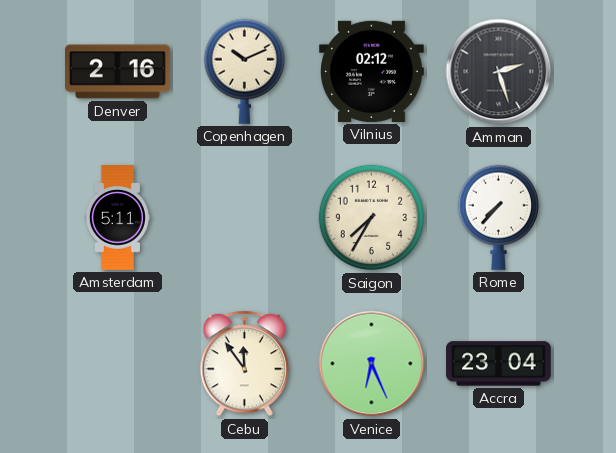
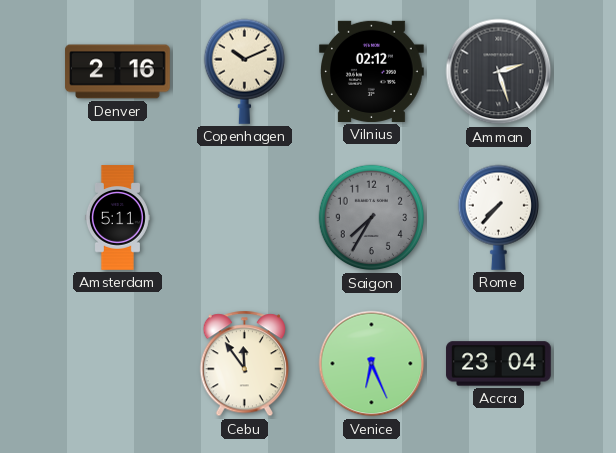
Saigon dial: cream -> grey
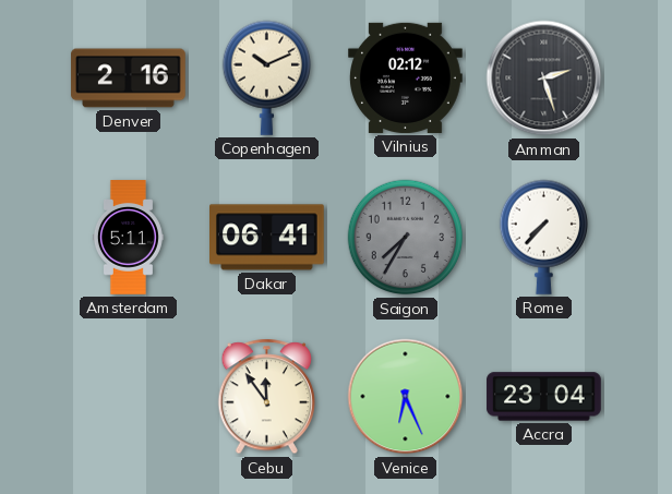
Dakar: none -> 06:41
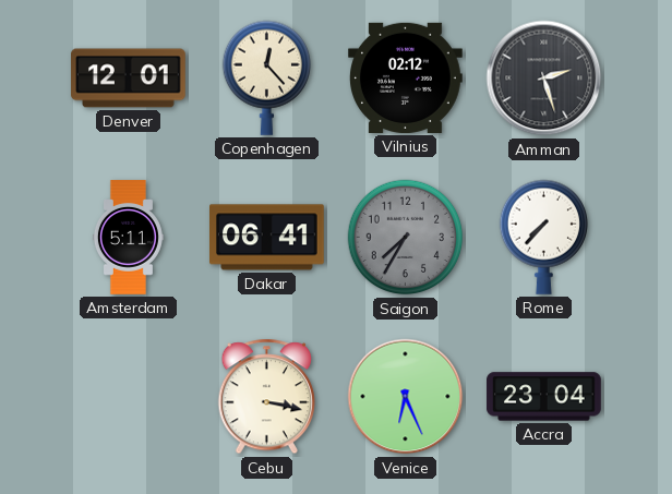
Denver: 2:16 -> 12:01
Copenhagen: 10:11 -> 12:23
Cebu: 11:54 -> 3:17
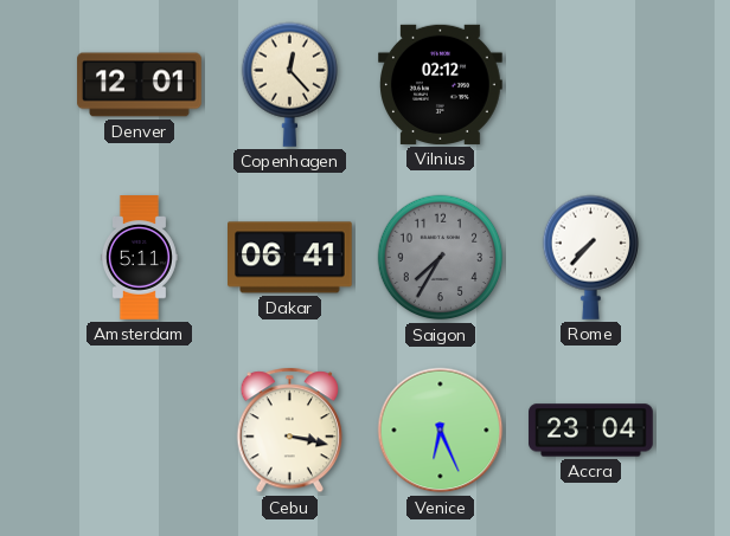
Amman: 2:27 -> none
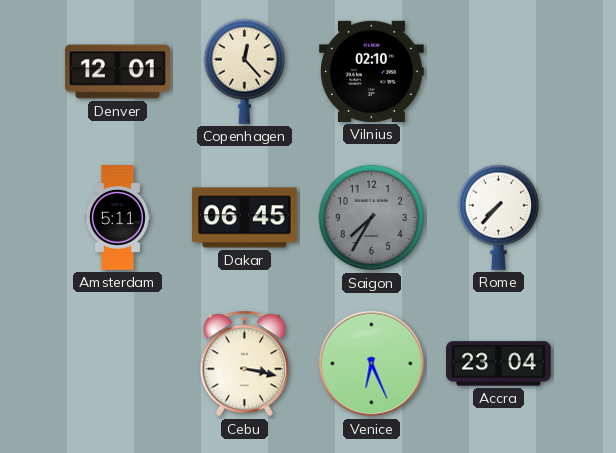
Vilnius: 02:12 -> 02:10
Dakar: 06:41 -> 06:45
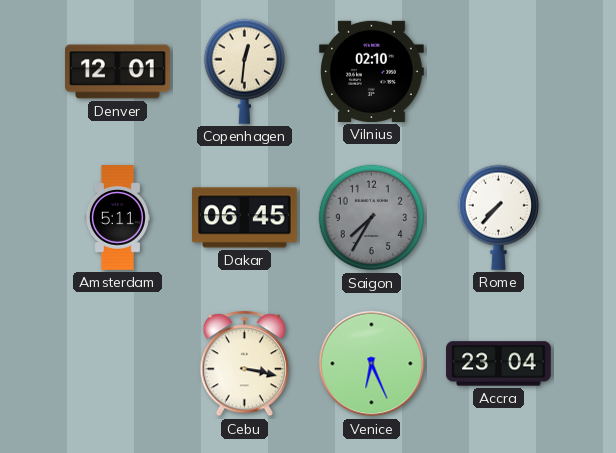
Copenhagen: 12:23 -> 12:31
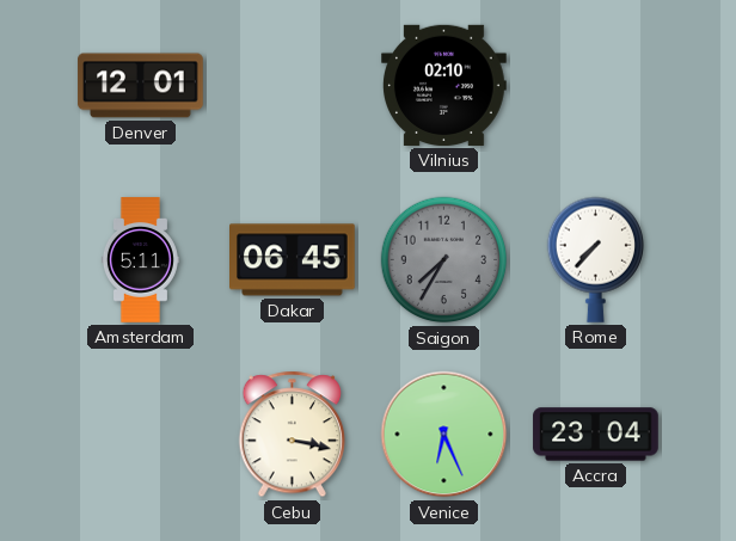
Copenhagen: 12:31 -> none
